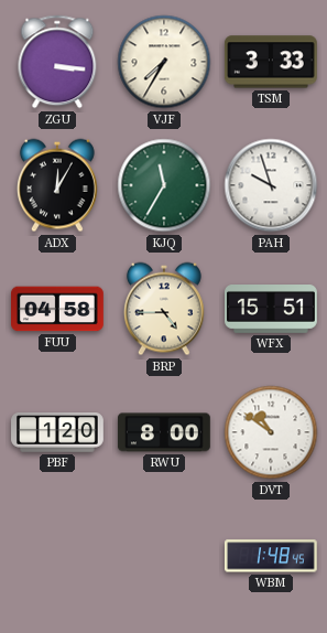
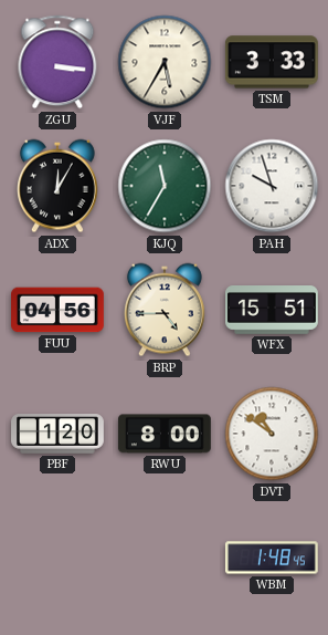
VJF: 7:35 -> 5:35
FUU: 04:58 -> 04:56
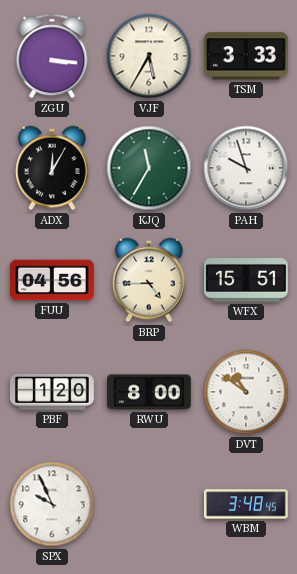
SPX: none -> 9:56
WBM: 1:48 -> 3:48
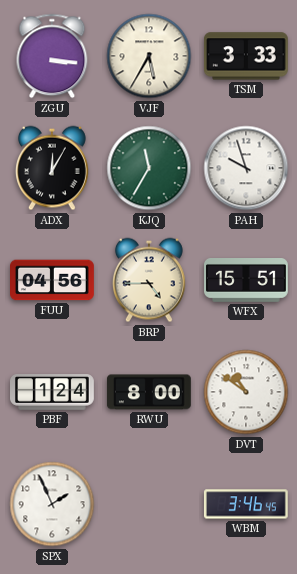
PBF: 1:20 -> 1:24
SPX: 9:56 -> 1:56
WBM: 3:48 -> 3:46
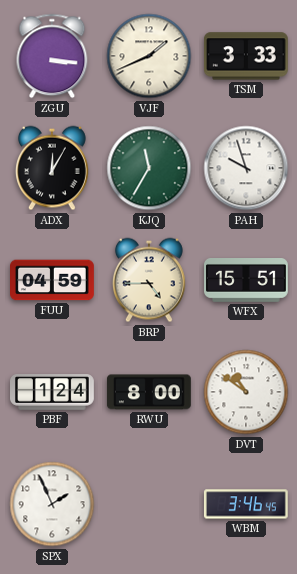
VJF: 5:35 -> 1:41
FUU: 04:56 -> 04:59
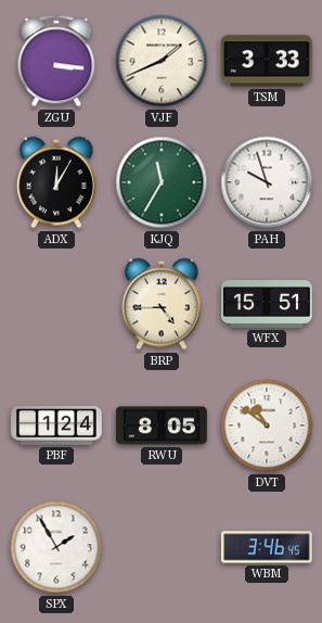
FUU: 04:59 -> none
RWU: 8:00 -> 8:05
SPX: 1:56 -> 1:55
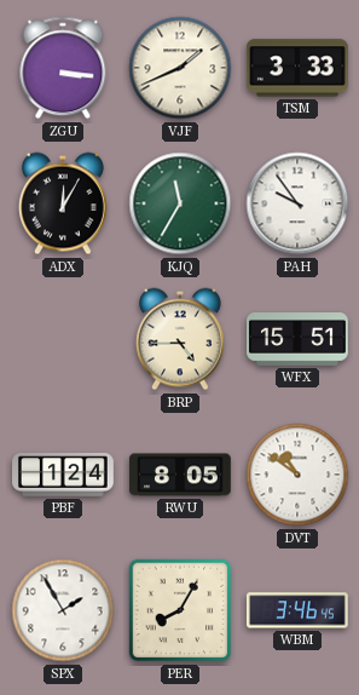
PAH: 9:57 -> 9:54
PER: none -> 8:05
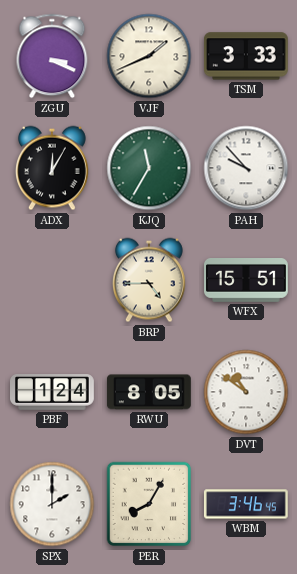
ZGU: 3:16 -> 3:19
PAH: 9:54 -> 9:53
SPX: 1:55 -> 2:00
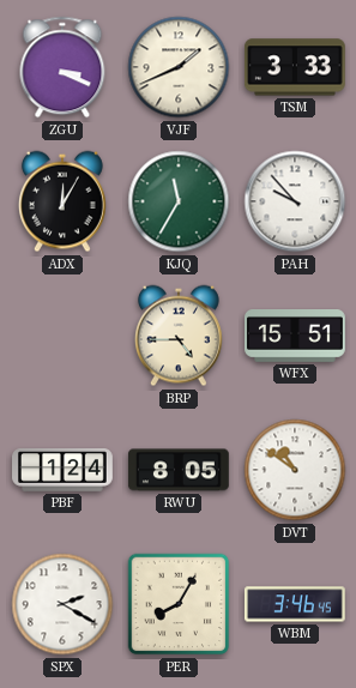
SPX: 2:00 -> 2:20
